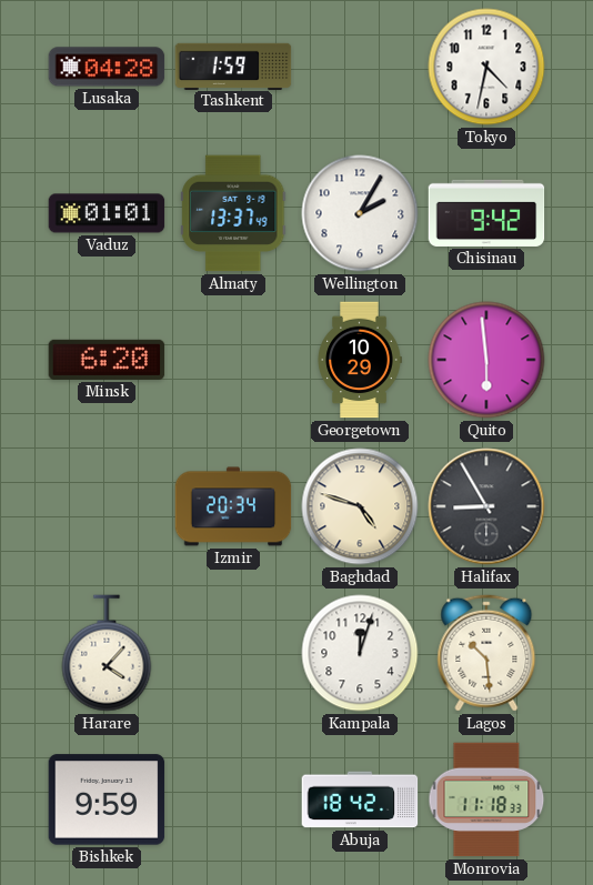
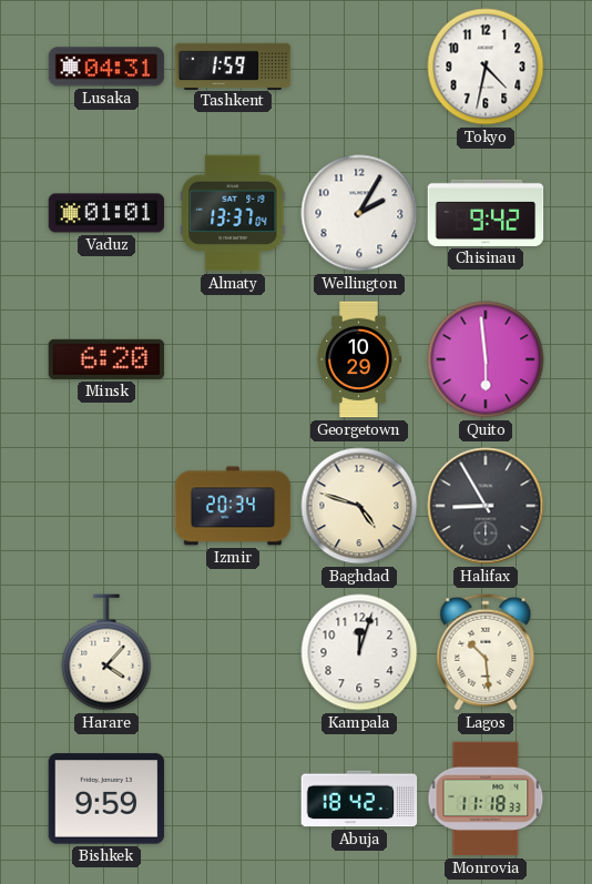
Lusaka: 04:28 -> 04:31
Almaty: 13:37:49 -> 13:37:04
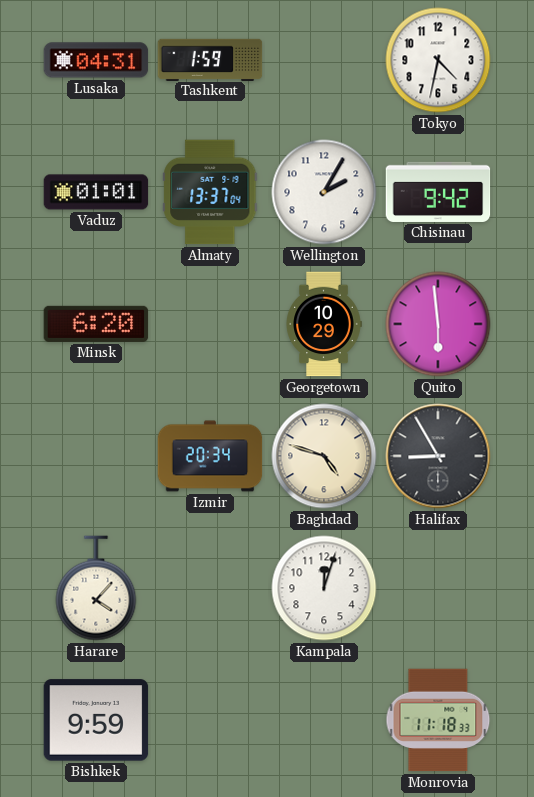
Lagos: 10:29 -> none
Abuja: 18:42 -> none
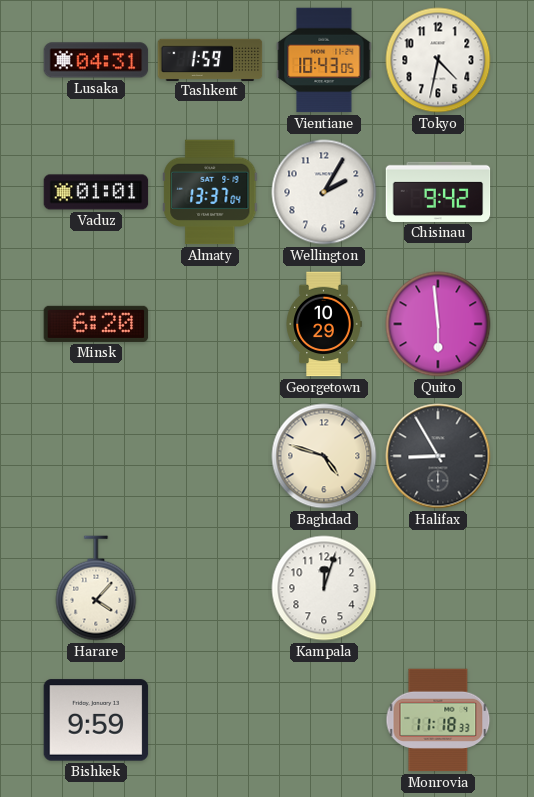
Vientiane: none -> 10:43
Izmir: 20:34 -> none
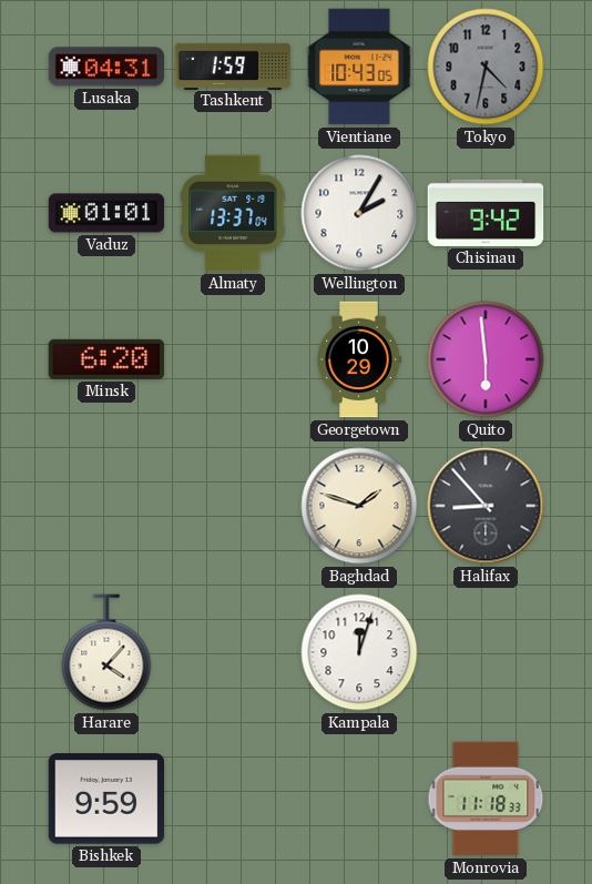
Tokyo dial: white -> grey
Baghdad: 4:48 -> 1:48
Halifax: 8:55 -> 8:53
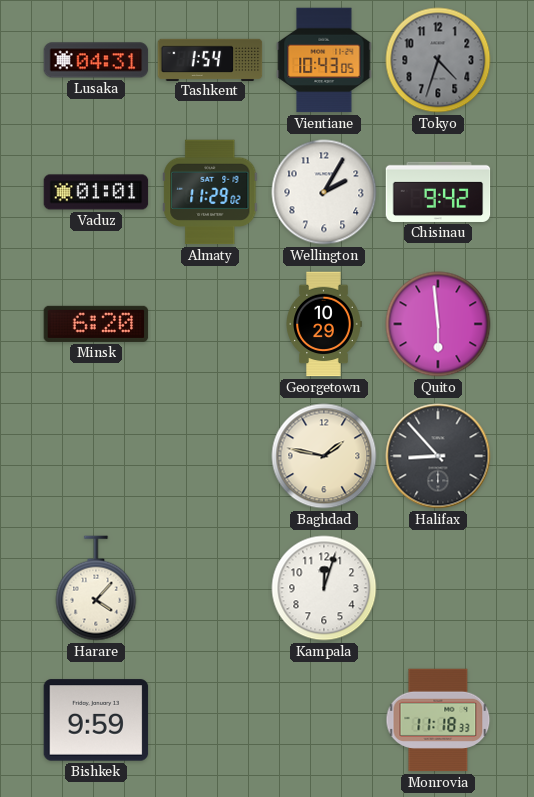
Tashkent: 1:59 -> 1:54
Tokyo: 4:32 -> 4:33
Almaty: 13:37 -> 11:29
Baghdad: 1:48 -> 1:47
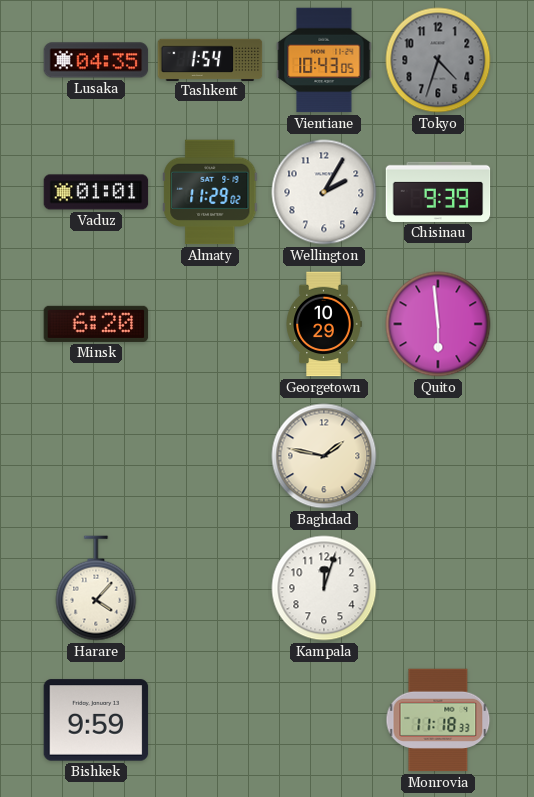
Lusaka: 04:31 -> 04:35
Chisinau: 9:42 -> 9:39
Halifax: 8:53 -> none
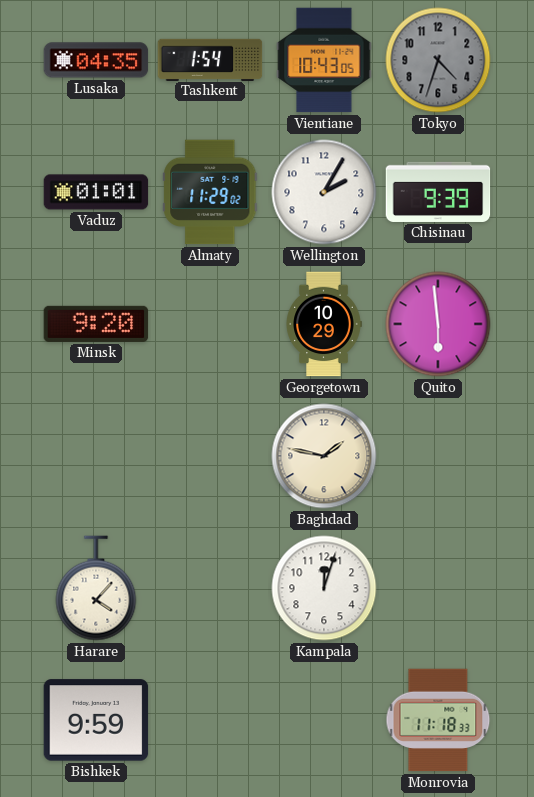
Minsk: 6:20 -> 9:20
